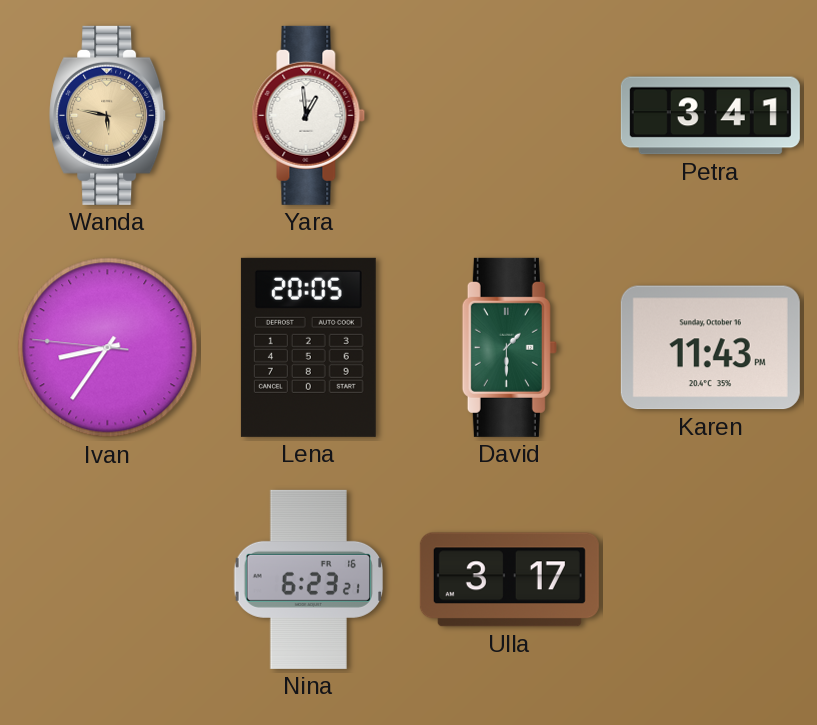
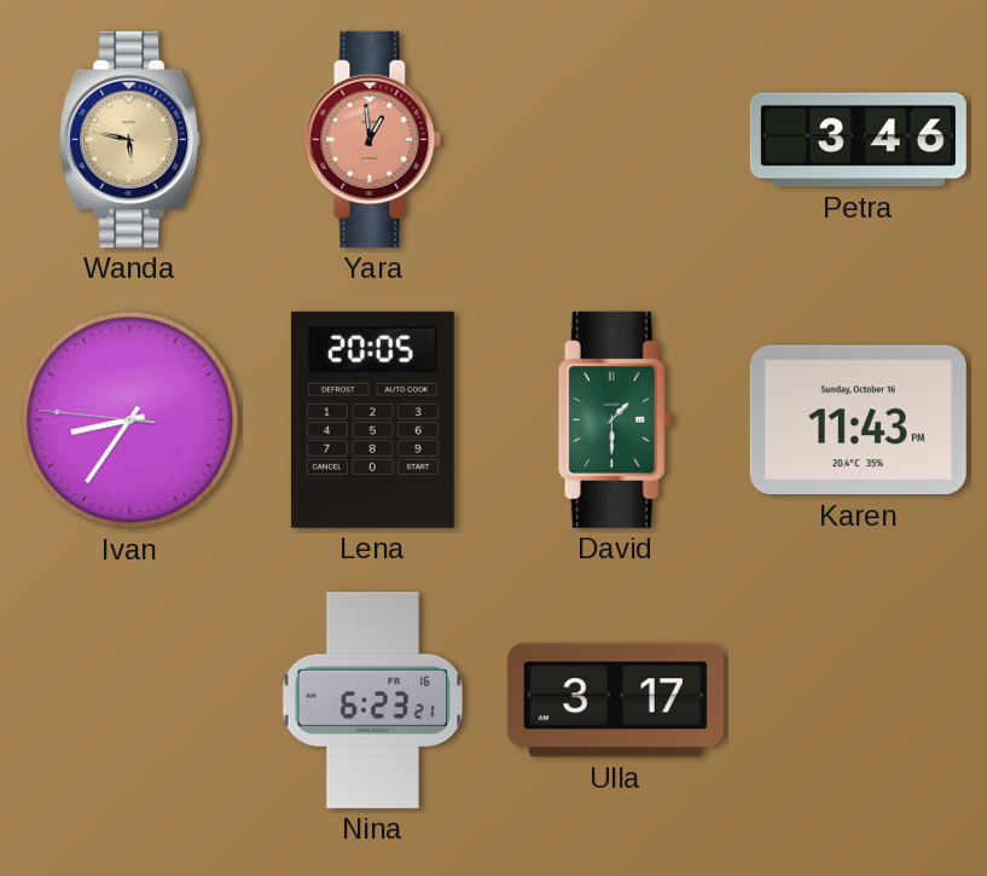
Yara dial: white -> salmon
Petra: 3:41 -> 3:46
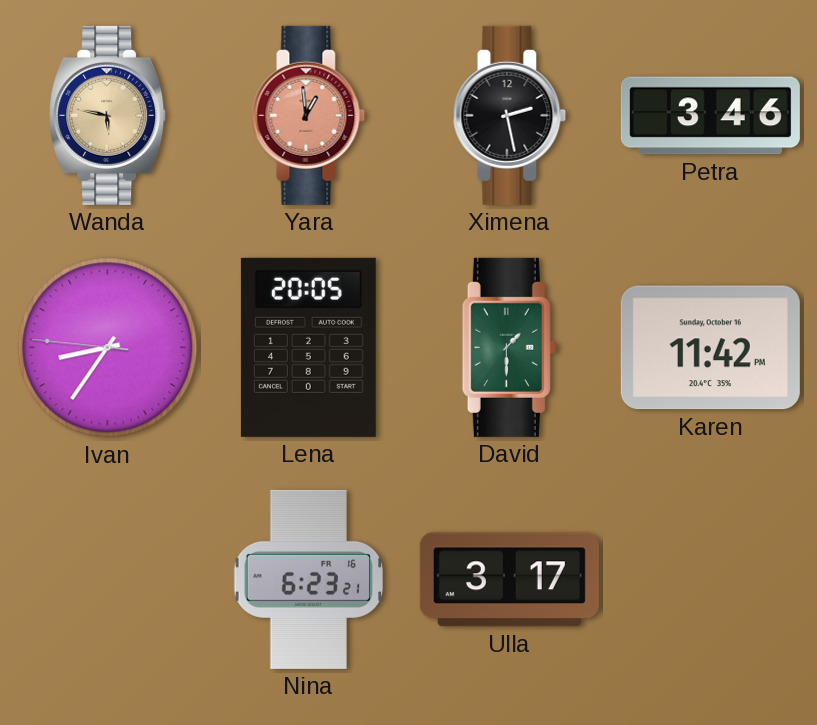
Ximena: none -> 2:28
Karen: 11:43 -> 11:42
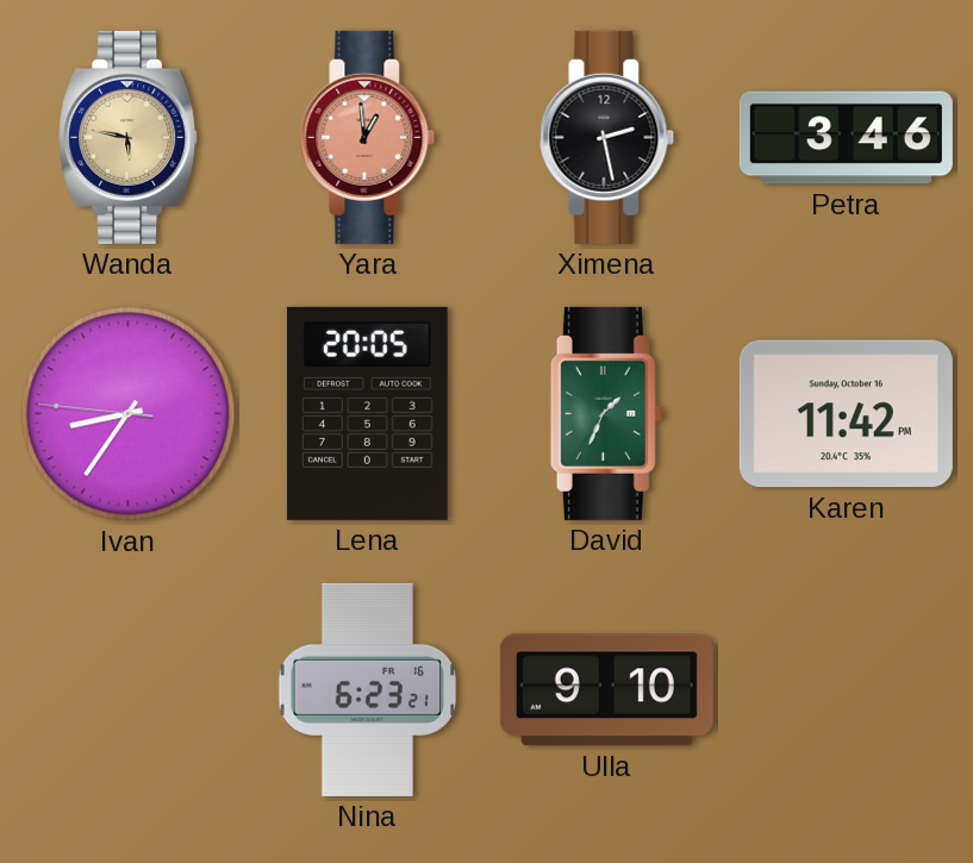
David: 1:30 -> 1:34
Ulla: 3:17 -> 9:10
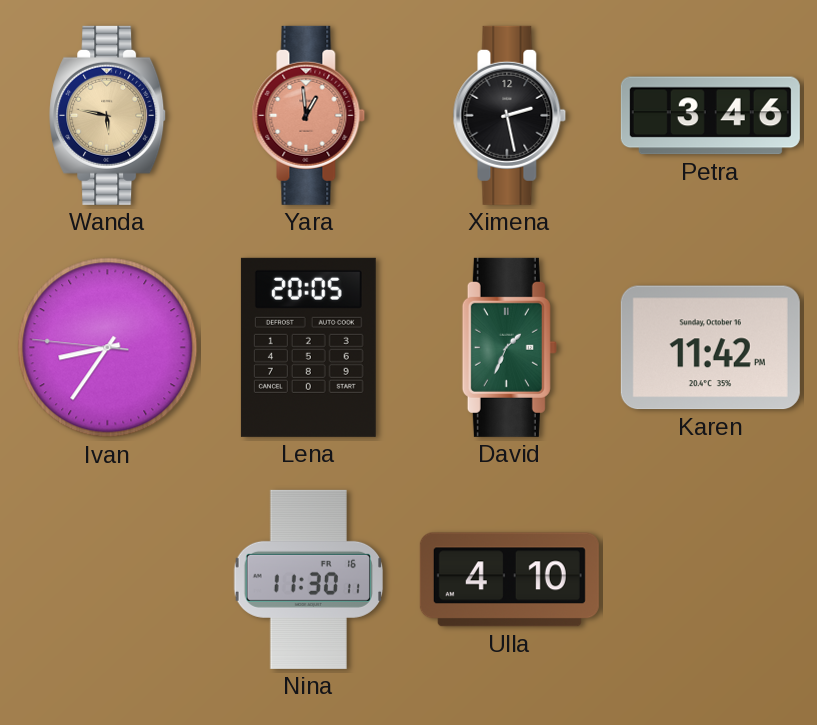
Nina: 6:23 -> 11:30
Ulla: 9:10 -> 4:10
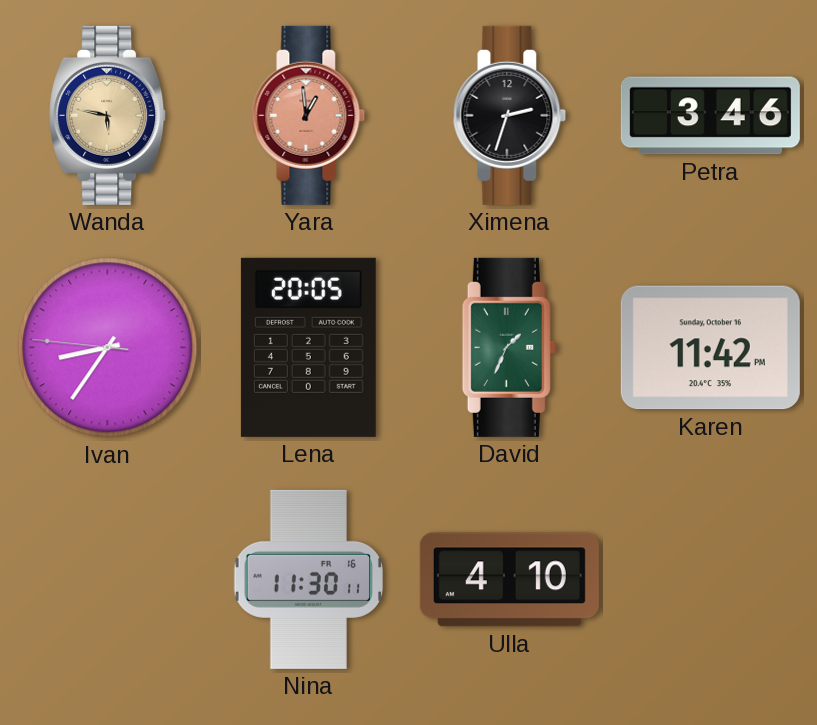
Ximena: 2:28 -> 2:33
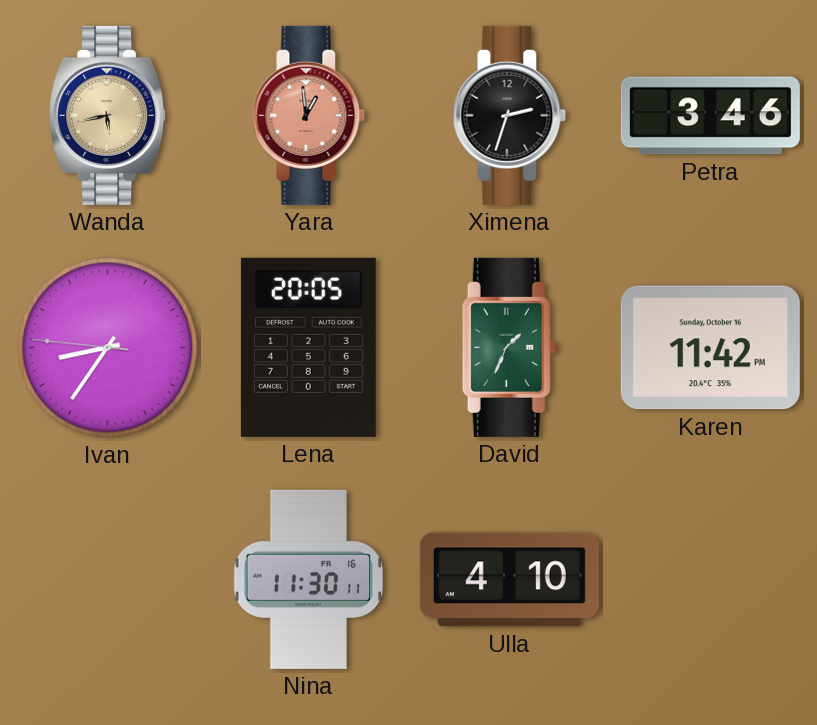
Wanda: 5:47 -> 5:43
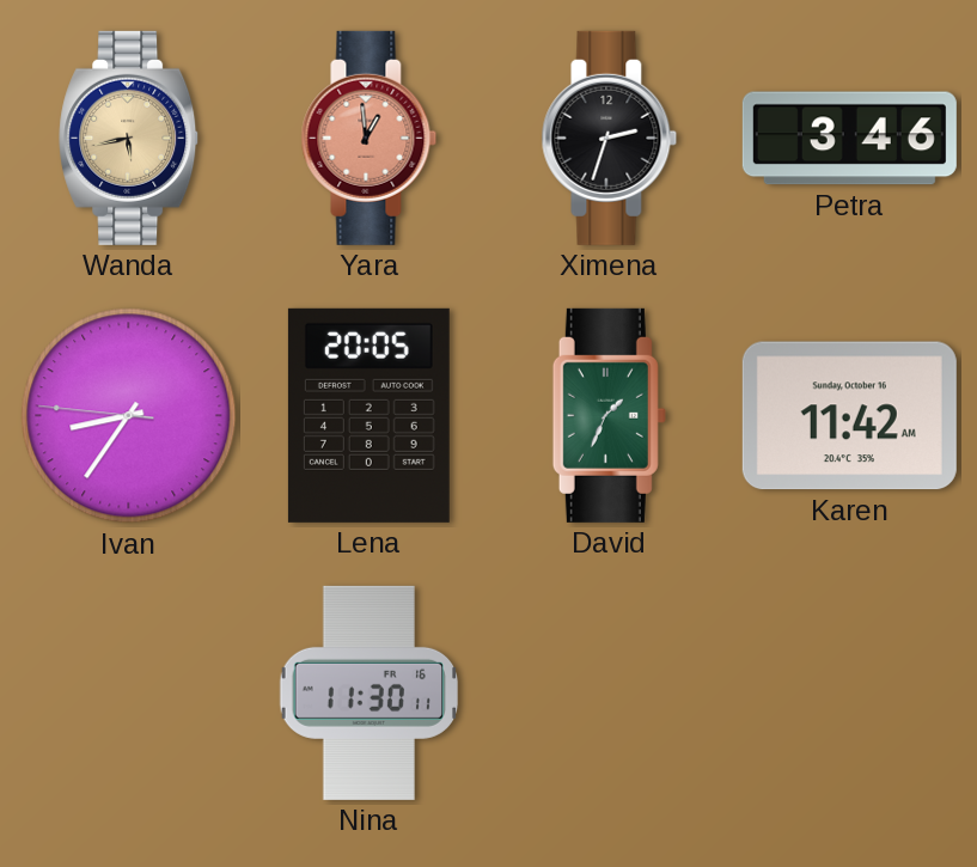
Karen: 11:42 PM -> 11:42 AM
Ulla: 4:10 -> none
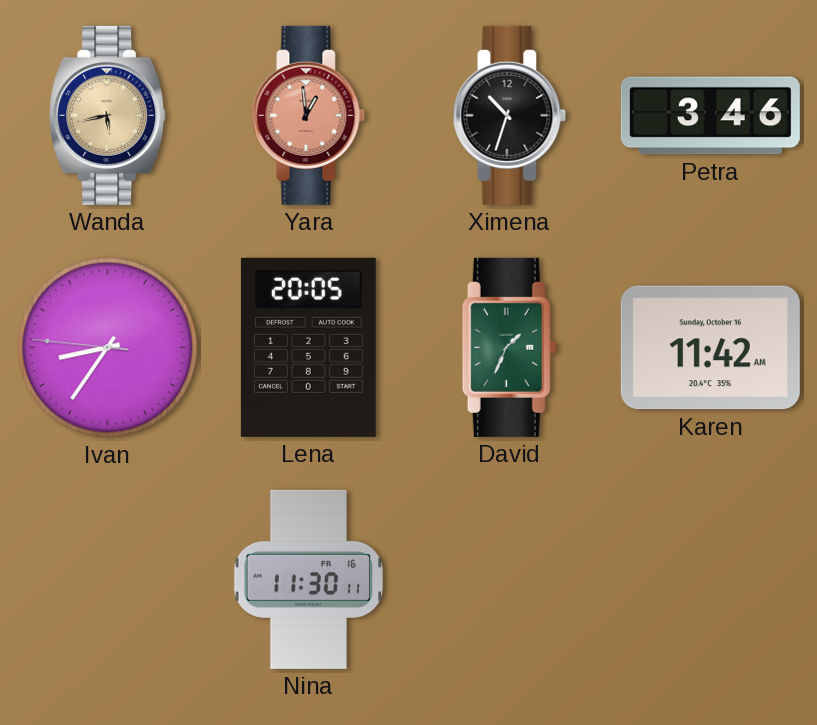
Ximena: 2:33 -> 10:33
